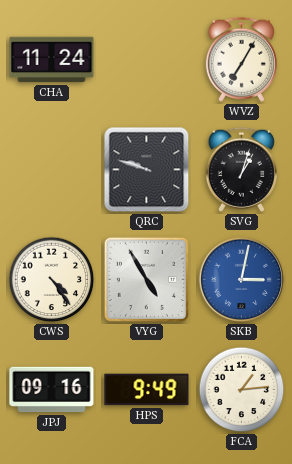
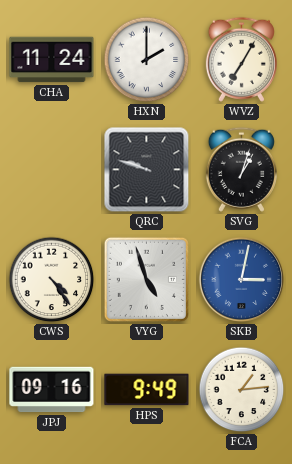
HXN: none -> 2:00
VYG: 4:55 -> 4:57
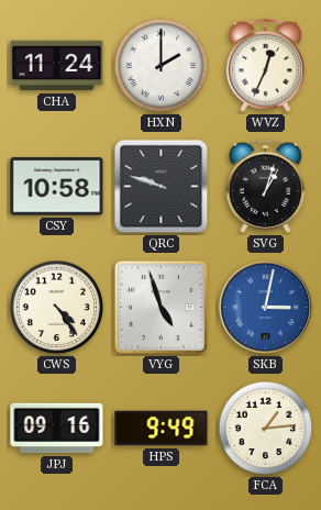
WVZ: 7:05 -> 12:34
CSY: none -> 10:58
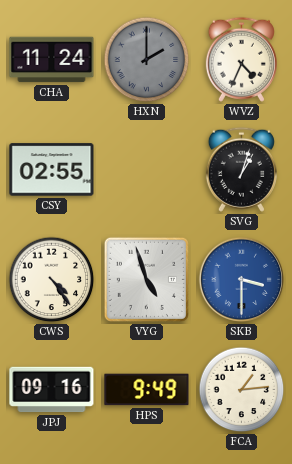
HXN dial: white -> grey
WVZ: 12:34 -> 4:34
CSY: 10:58 -> 02:55
QRC: 9:48 -> none
SKB: 3:02 -> 3:30
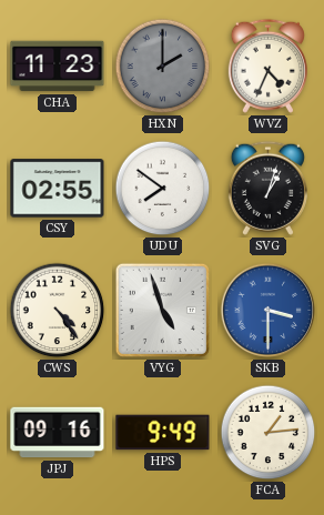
CHA: 11:24 -> 11:23
UDU: none -> 7:51
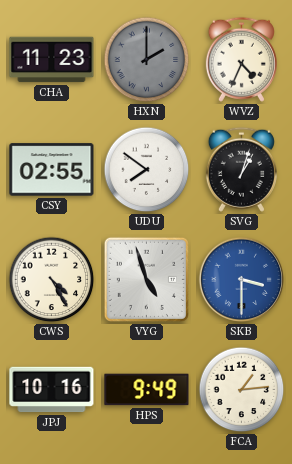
CWS: 4:24 -> 4:25
JPJ: 09:16 -> 10:16
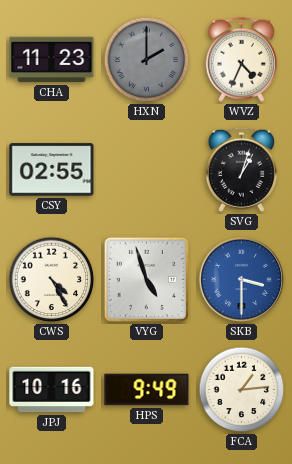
UDU: 7:51 -> none
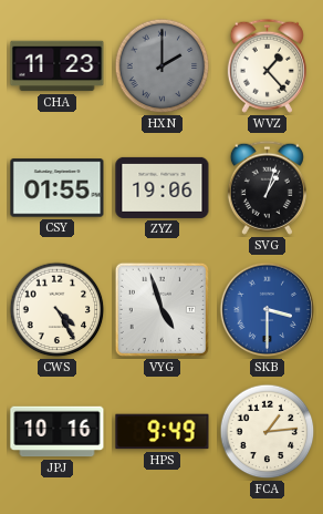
WVZ: 4:34 -> 1:23
CSY: 02:55 -> 01:55
ZYZ: none -> 19:06
